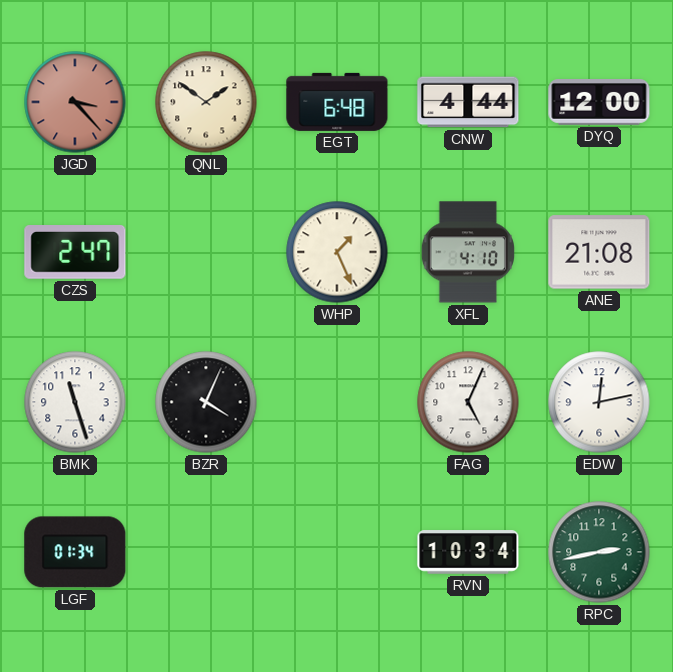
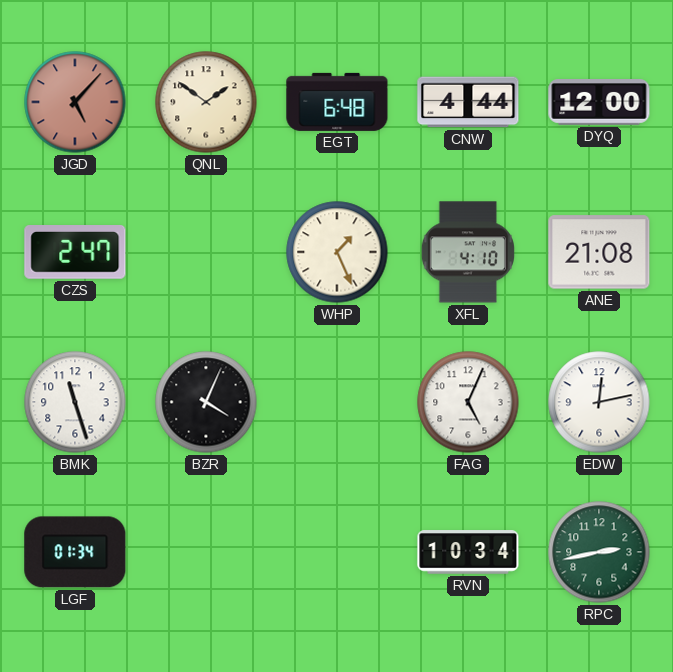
JGD: 3:23 -> 5:07
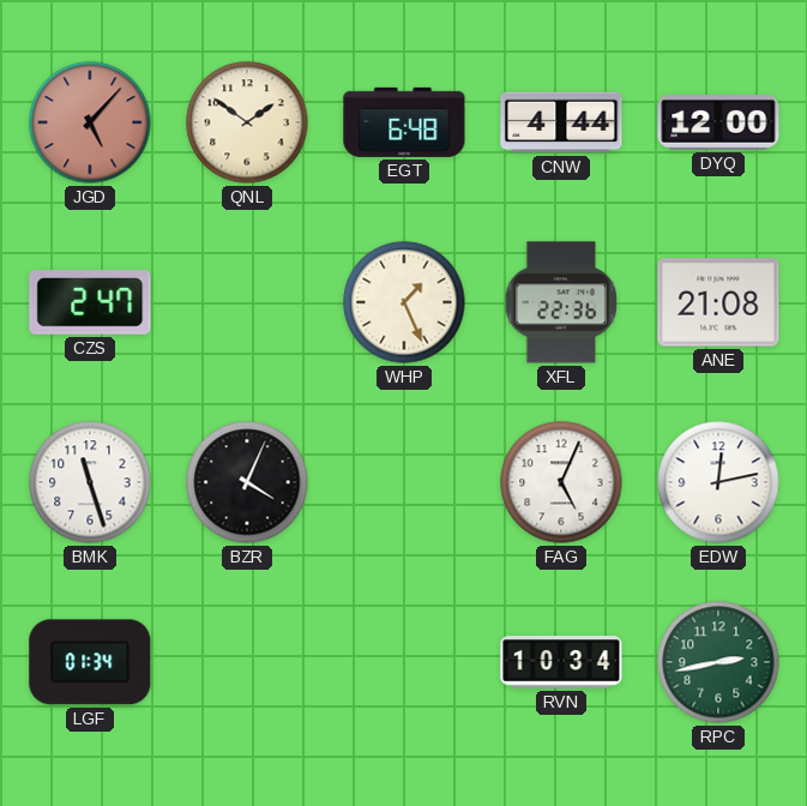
XFL: 4:10 -> 22:36
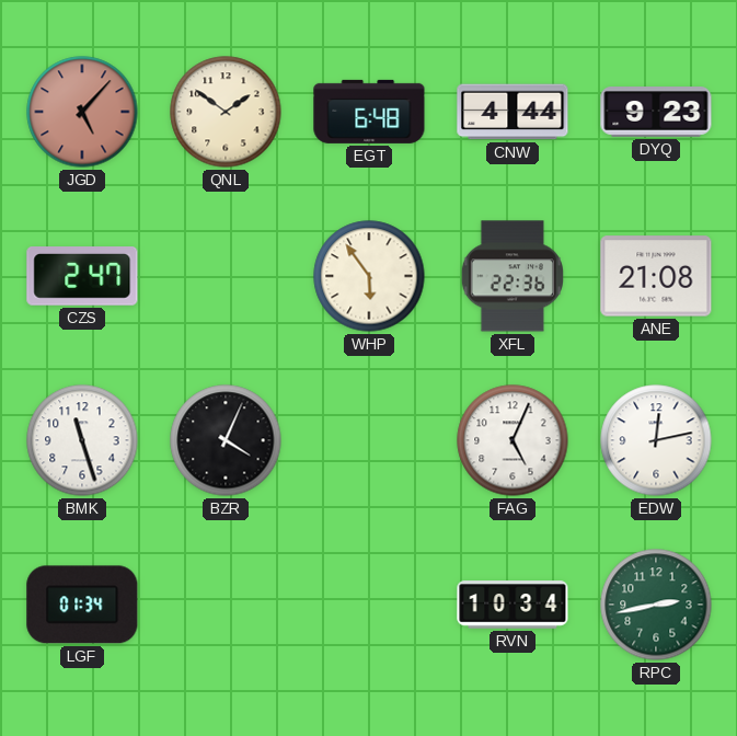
DYQ: 12:00 -> 9:23
WHP: 1:26 -> 5:54
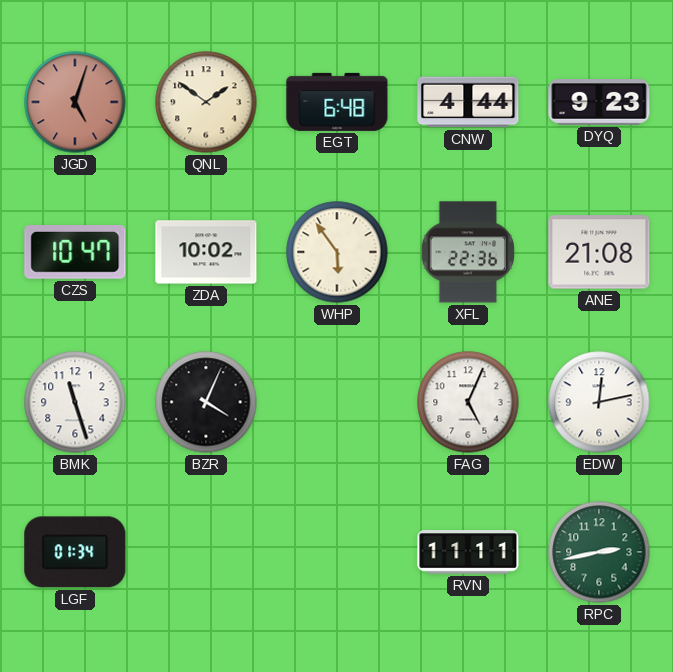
JGD: 5:07 -> 5:03
CZS: 2:47 -> 10:47
ZDA: none -> 10:02
RVN: 10:34 -> 11:11
